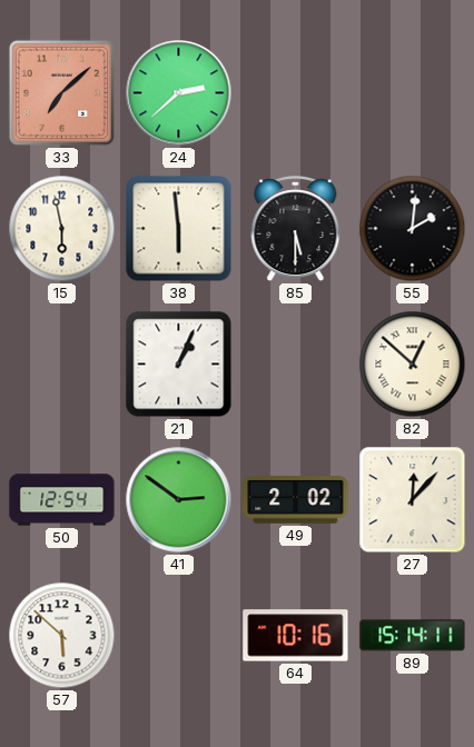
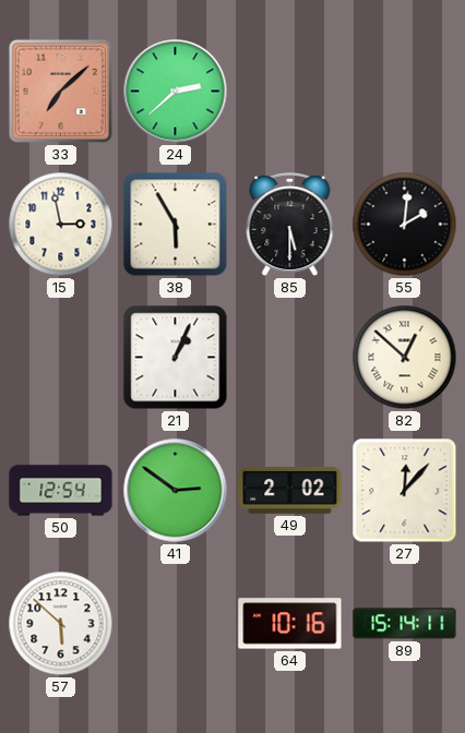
15: 5:58 -> 2:58
38: 5:59 -> 5:55
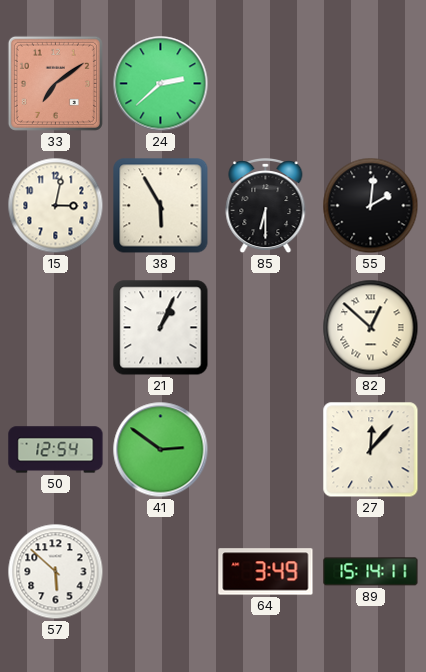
33: 7:08 -> 7:09
15: 2:58 -> 3:02
85: 5:30 -> 6:30
49: 2:02 -> none
64: 10:16 -> 3:49
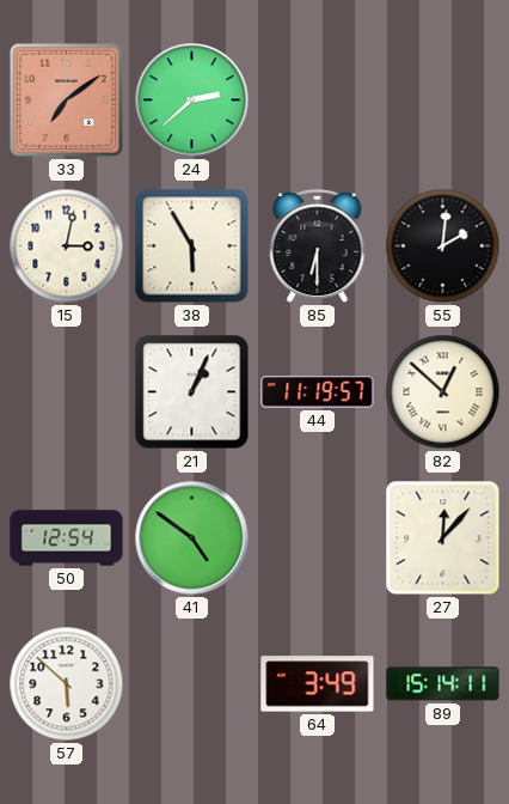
44: none -> 11:19
41: 2:51 -> 4:51
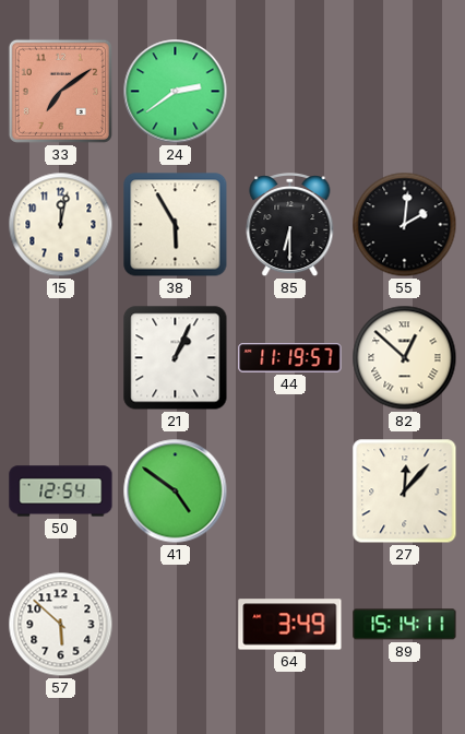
24: 2:38 -> 2:39
15: 3:02 -> 12:02
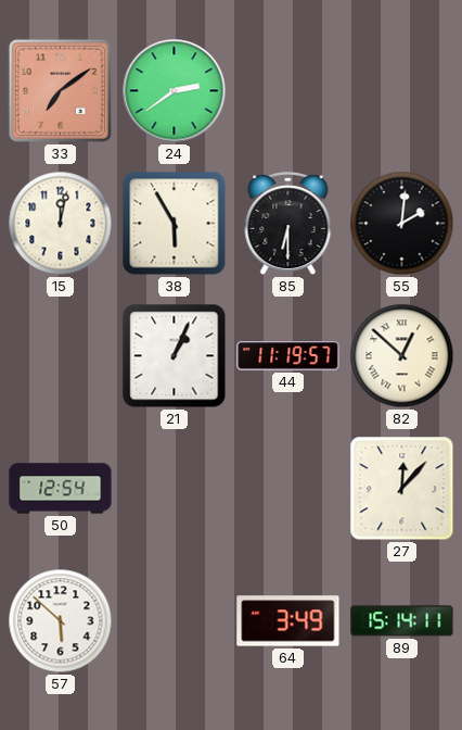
41: 4:51 -> none
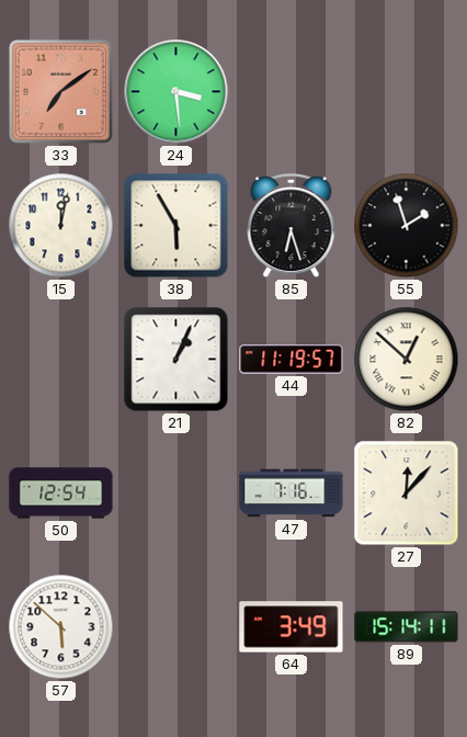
24: 2:39 -> 3:29
85: 6:30 -> 6:27
55: 2:01 -> 1:57
47: none -> 7:16
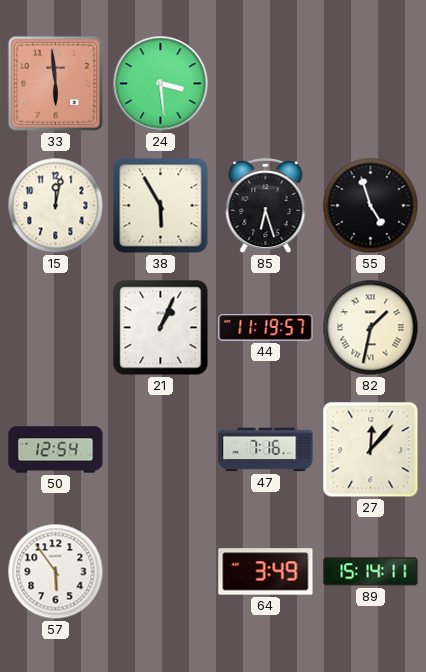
33: 7:09 -> 5:59
55: 1:57 -> 4:57
82: 12:52 -> 1:32
57: 5:52 -> 5:54
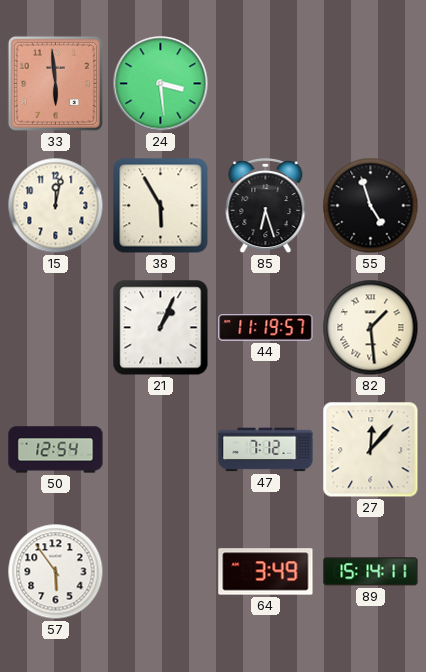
82: 1:32 -> 1:29
47: 7:16 -> 7:12
